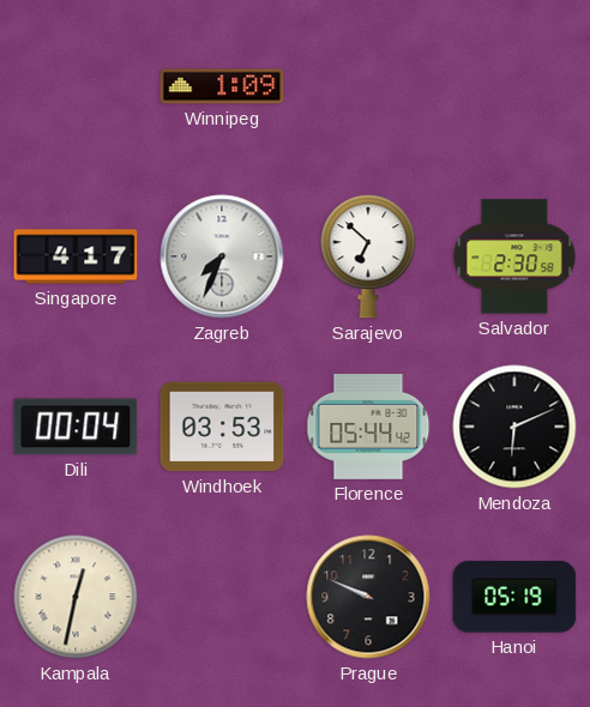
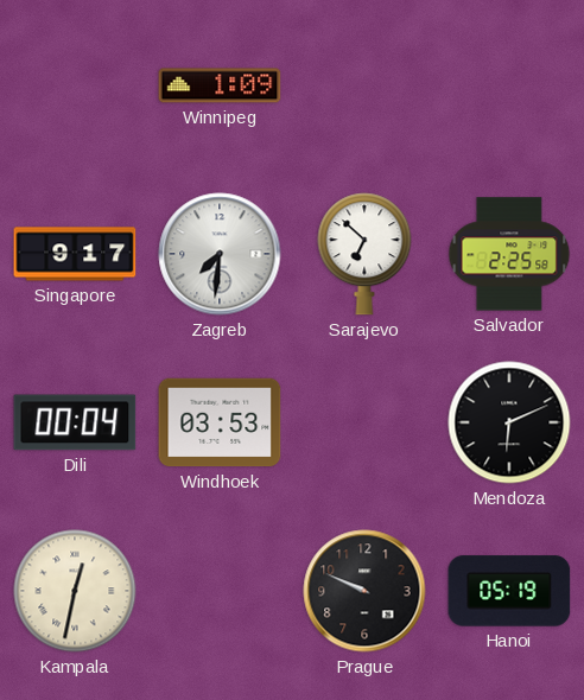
Singapore: 4:17 -> 9:17
Zagreb: 7:34 -> 7:31
Salvador: 2:30 -> 2:25
Florence: 05:44 -> none
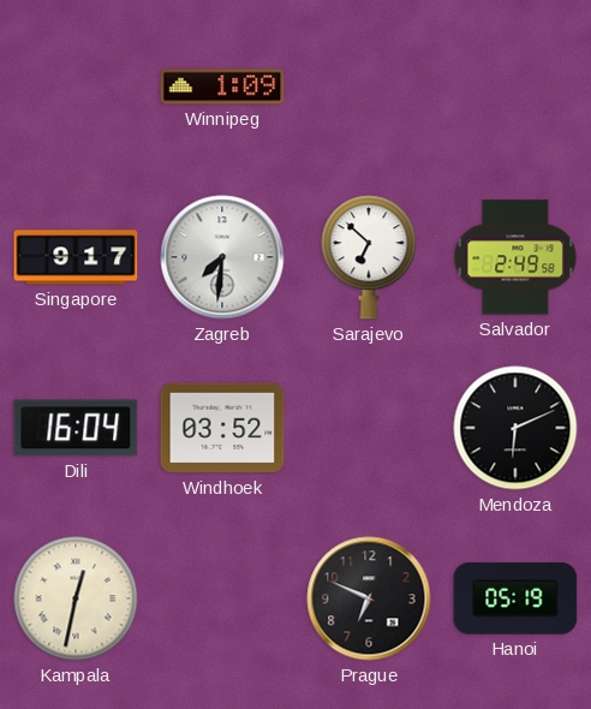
Salvador: 2:25 -> 2:49
Dili: 00:04 -> 16:04
Windhoek: 03:53 -> 03:52
Prague: 9:49 -> 6:49
